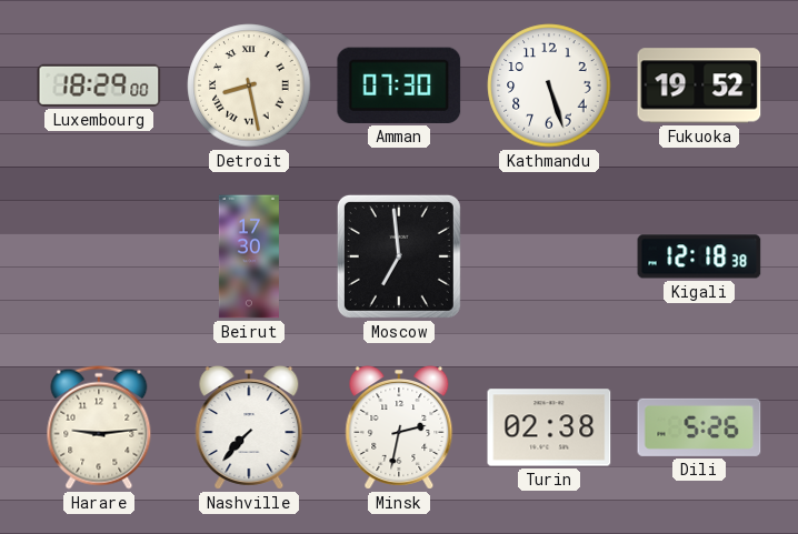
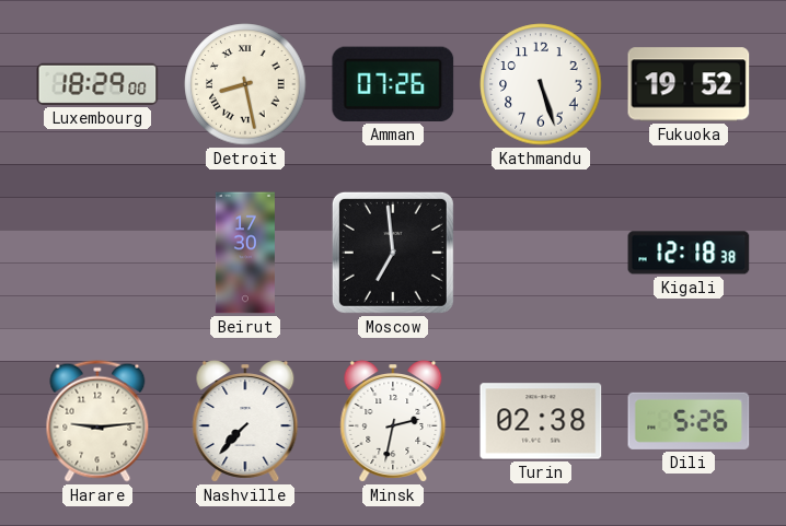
Amman: 07:30 -> 07:26
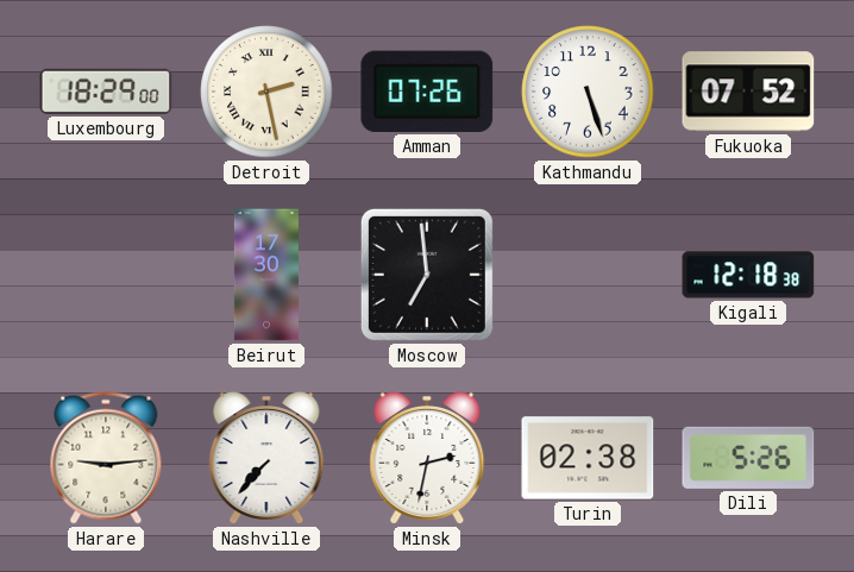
Detroit: 8:28 -> 2:28
Fukuoka: 19:52 -> 07:52
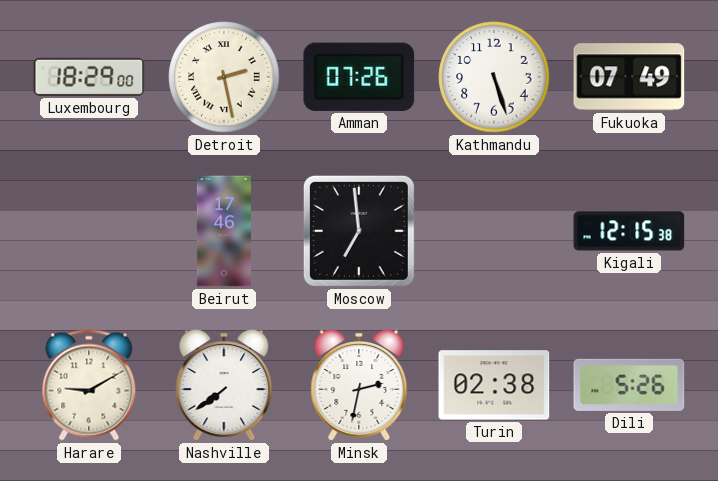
Fukuoka: 07:52 -> 07:49
Beirut: 17:30 -> 17:46
Kigali: 12:18 -> 12:15
Harare: 9:14 -> 9:10
Nashville: 7:37 -> 7:39
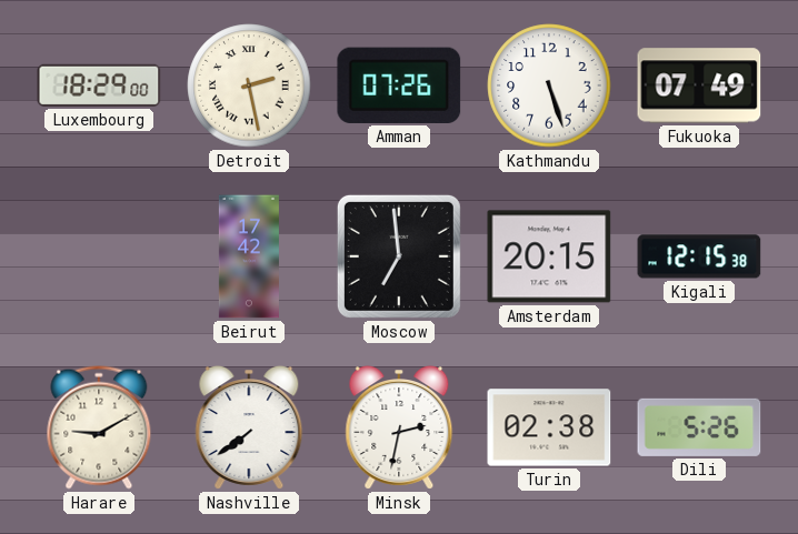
Beirut: 17:46 -> 17:42
Amsterdam: none -> 20:15
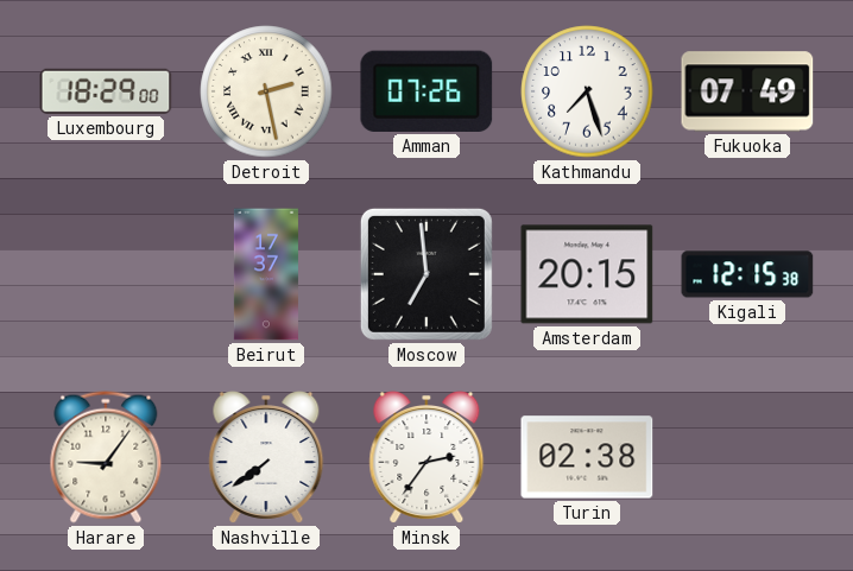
Kathmandu: 5:27 -> 7:27
Beirut: 17:42 -> 17:37
Harare: 9:10 -> 9:06
Minsk: 2:32 -> 2:36
Dili: 5:26 -> none
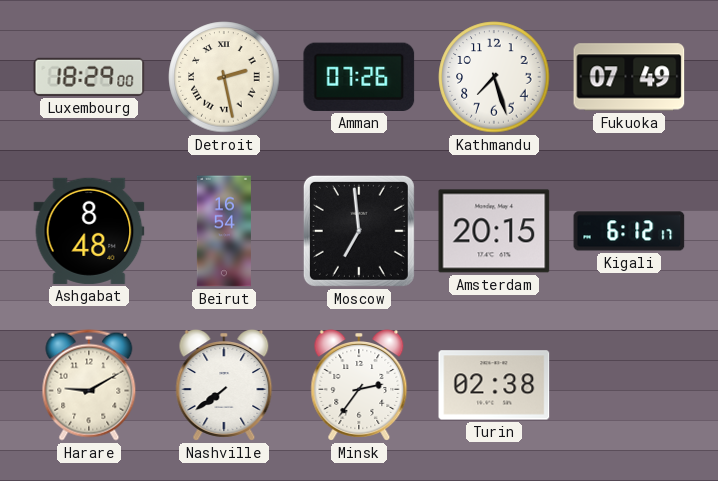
Ashgabat: none -> 8:48
Beirut: 17:37 -> 16:54
Kigali: 12:15 -> 6:12
Harare: 9:06 -> 9:10
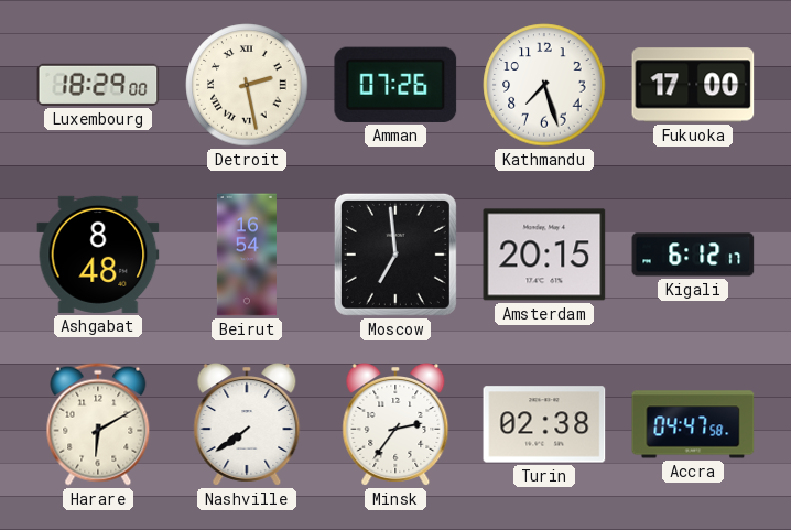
Fukuoka: 07:49 -> 17:00
Harare: 9:10 -> 6:10
Accra: none -> 04:47
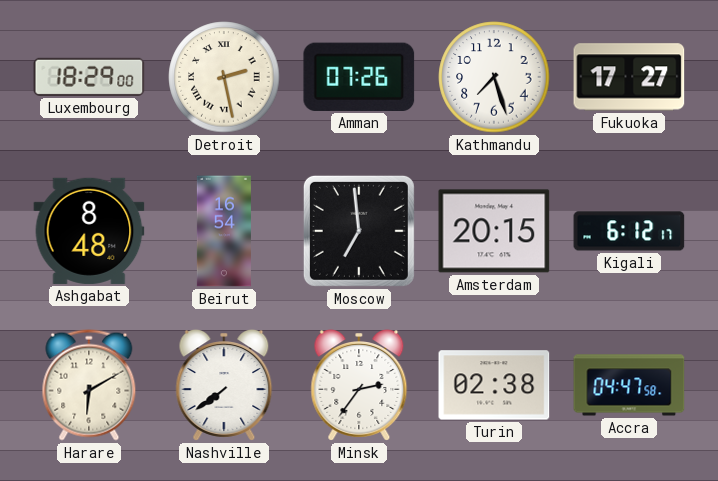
Fukuoka: 17:00 -> 17:27
